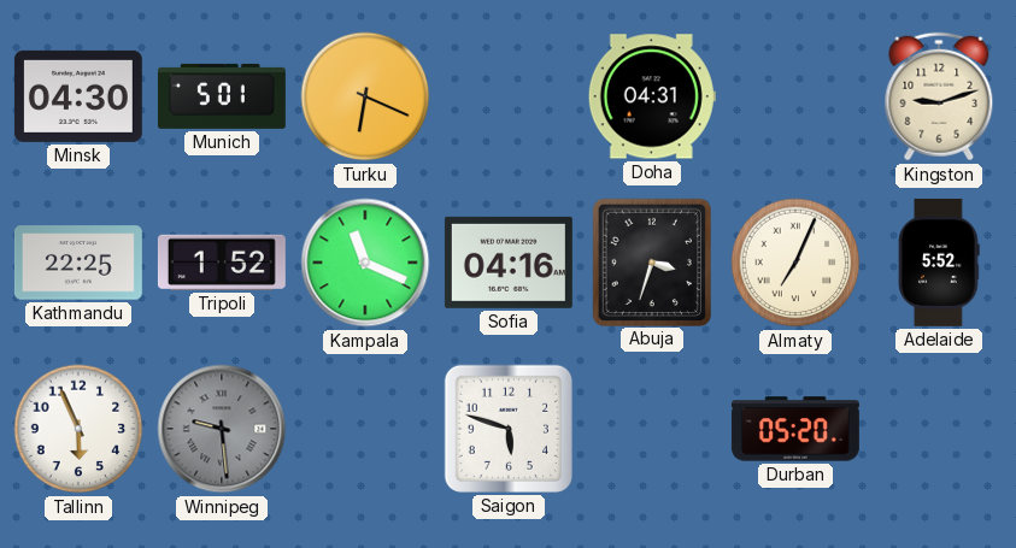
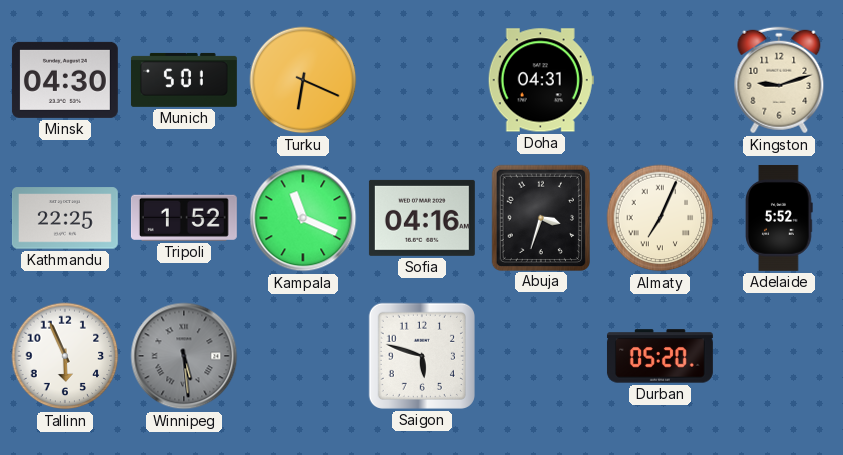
Winnipeg: 9:29 -> 5:29
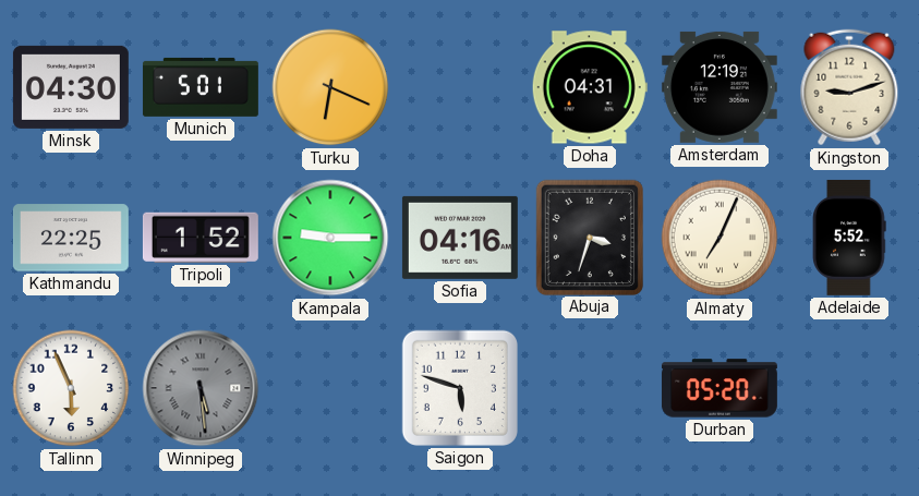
Amsterdam: none -> 12:19
Kampala: 11:19 -> 9:15
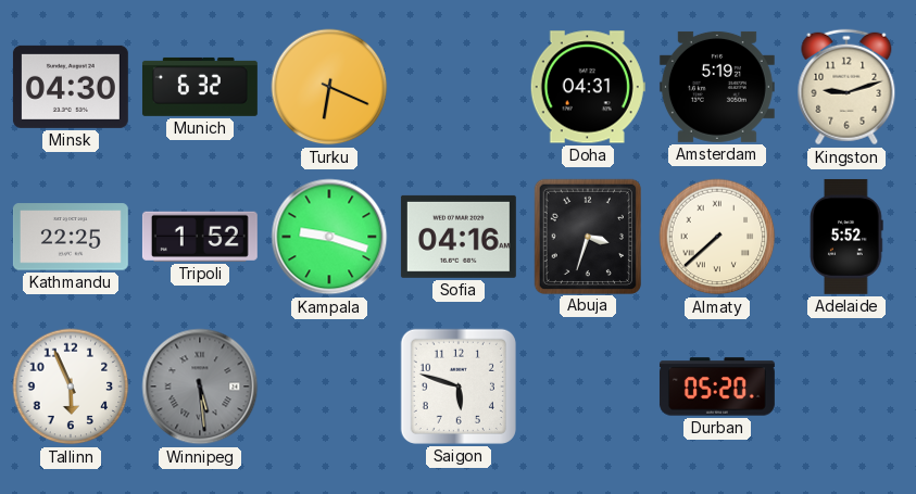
Munich: 5:01 -> 6:32
Amsterdam: 12:19 -> 5:19
Kampala: 9:15 -> 9:18
Almaty: 7:04 -> 7:38
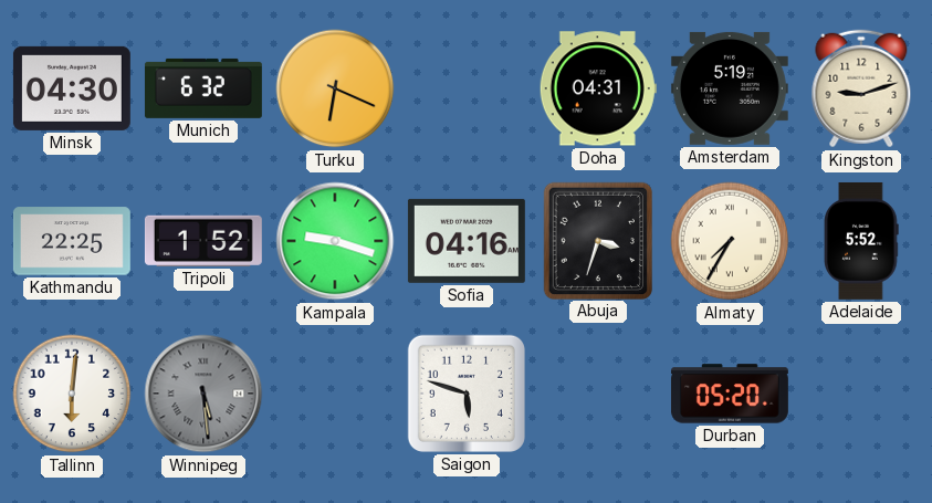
Almaty: 7:38 -> 7:35
Tallinn: 5:56 -> 6:01
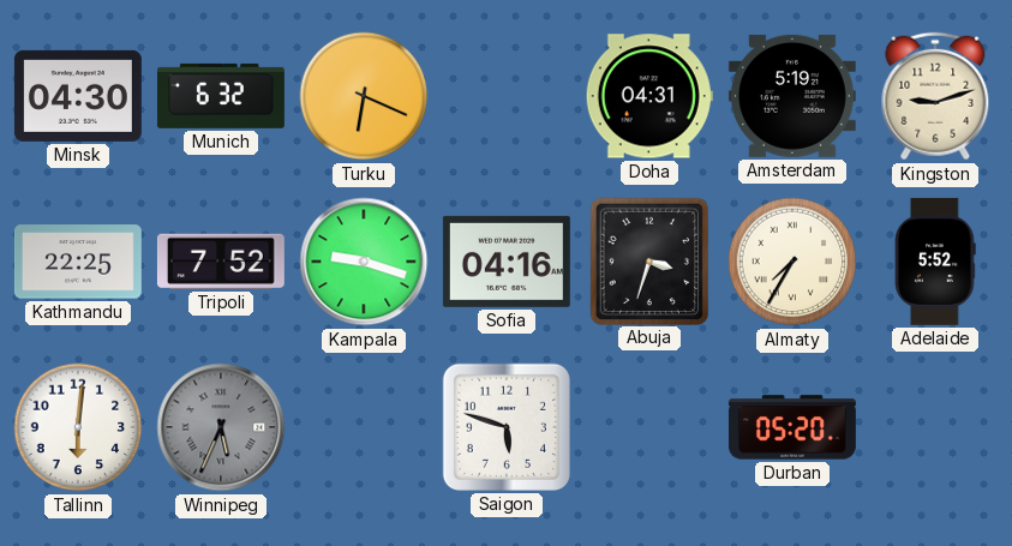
Tripoli: 1:52 -> 7:52
Winnipeg: 5:29 -> 5:34
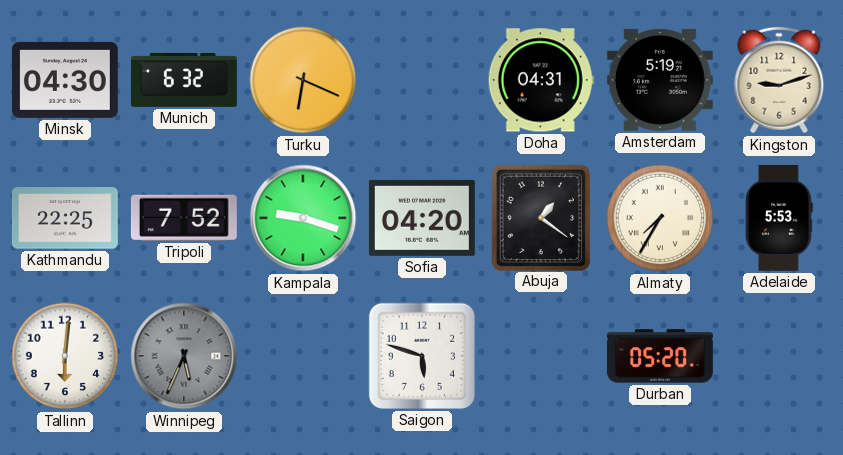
Sofia: 04:16 -> 04:20
Abuja: 3:33 -> 1:21
Adelaide: 5:52 -> 5:53
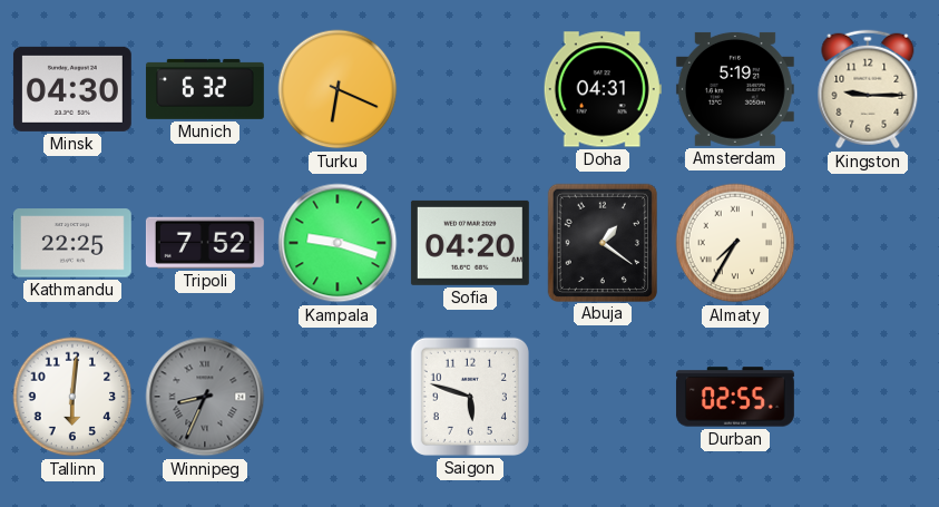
Kingston: 9:12 -> 9:15
Adelaide: 5:53 -> none
Winnipeg: 5:34 -> 8:34
Durban: 05:20 -> 02:55
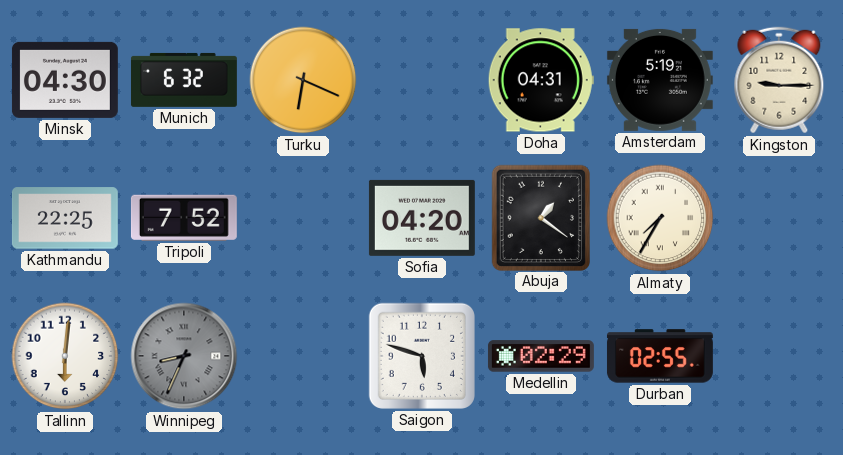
Kampala: 9:18 -> none
Medellin: none -> 02:29
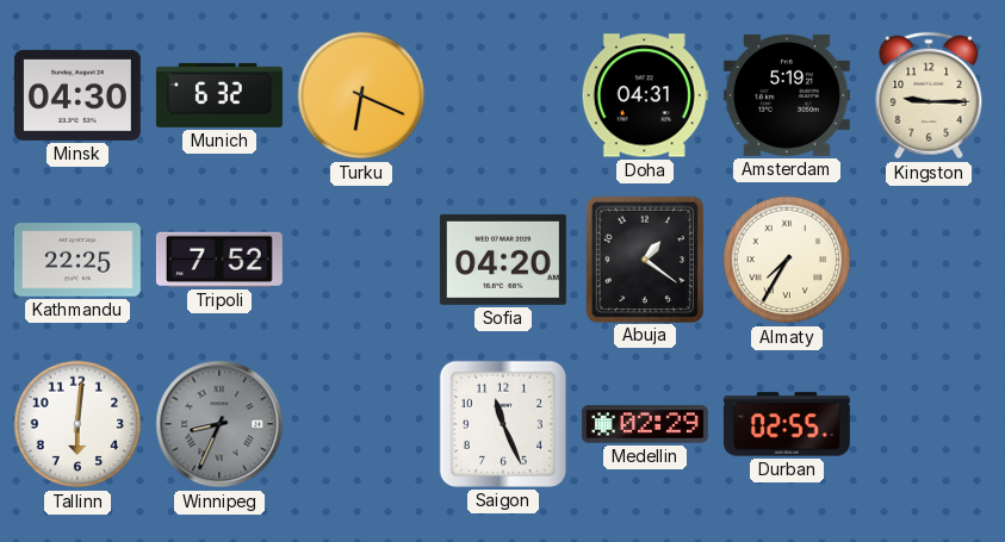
Saigon: 5:48 -> 11:26
